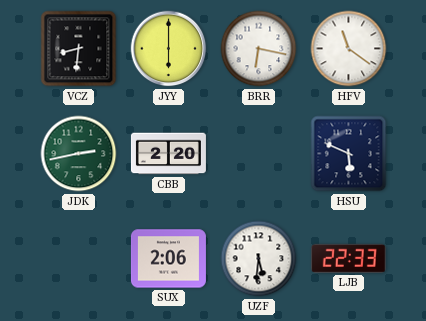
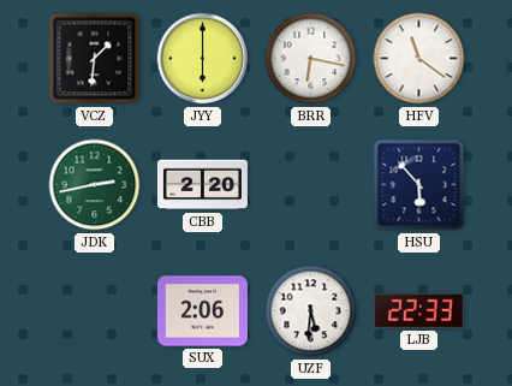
VCZ: 8:31 -> 1:31
HSU: 5:49 -> 5:53
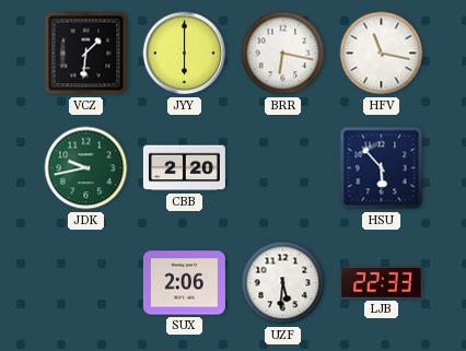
HFV: 11:21 -> 11:17
JDK: 2:43 -> 9:43
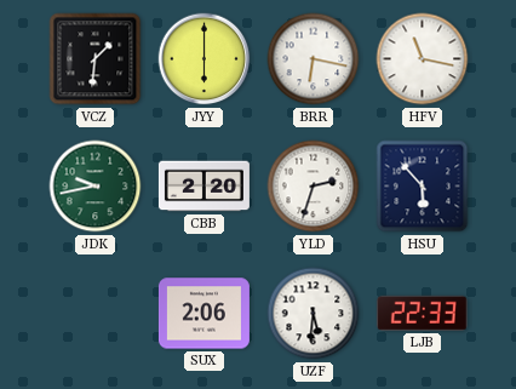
YLD: none -> 2:33
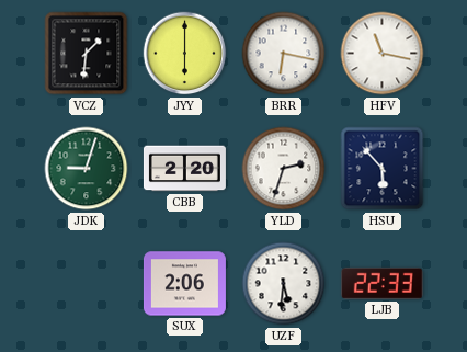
JDK: 9:43 -> 9:03
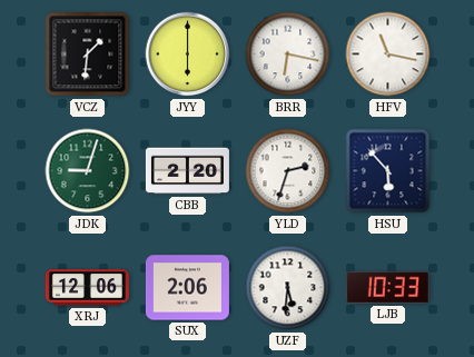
XRJ: none -> 12:06
LJB: 22:33 -> 10:33
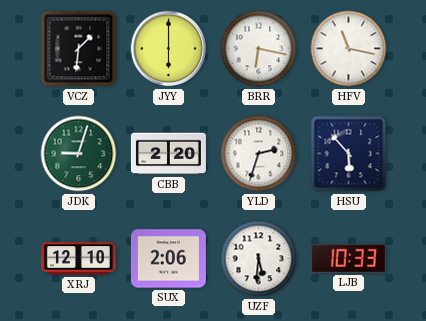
XRJ: 12:06 -> 12:10
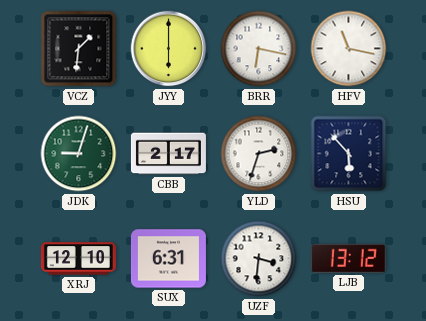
CBB: 2:20 -> 2:17
SUX: 2:06 -> 6:31
UZF: 5:31 -> 3:31
LJB: 10:33 -> 13:12
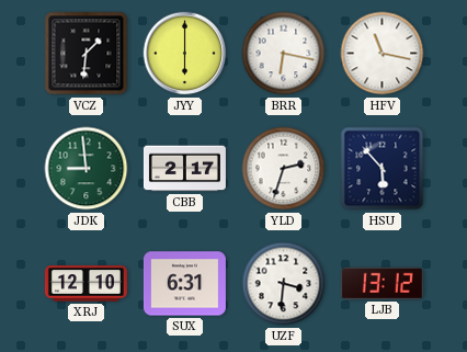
JDK: 9:03 -> 8:59
